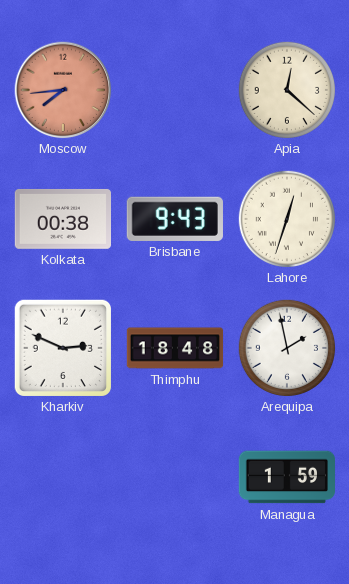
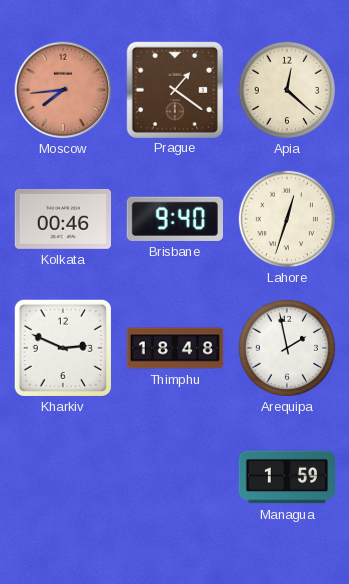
Prague: none -> 1:21
Kolkata: 00:38 -> 00:46
Brisbane: 9:43 -> 9:40
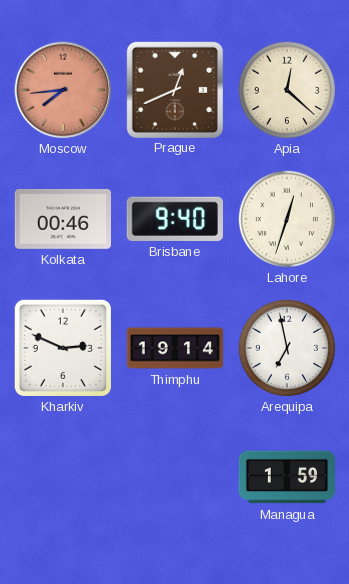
Prague: 1:21 -> 12:41
Thimphu: 18:48 -> 19:14
Arequipa: 1:58 -> 6:58
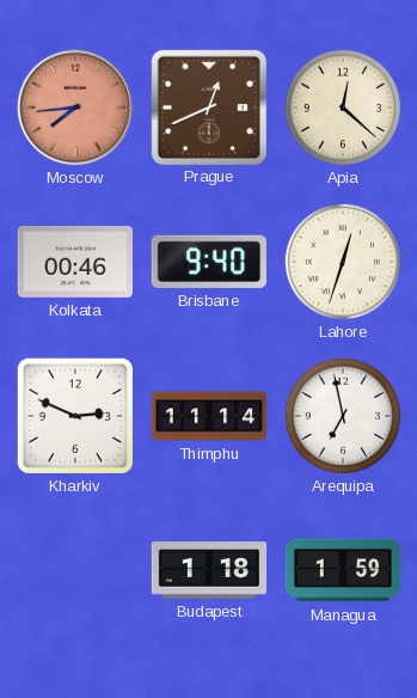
Thimphu: 19:14 -> 11:14
Budapest: none -> 1:18
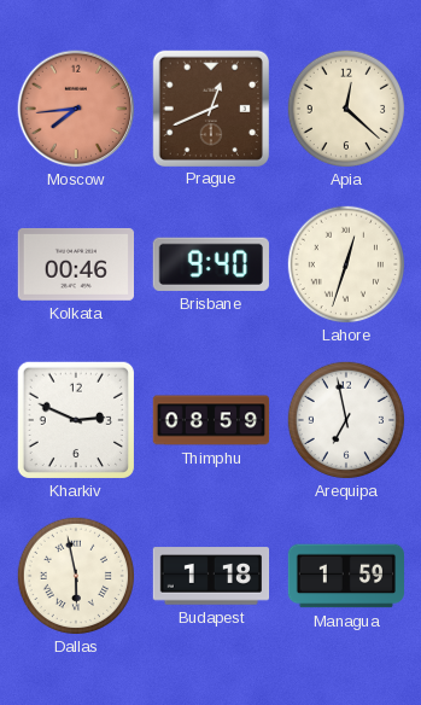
Thimphu: 11:14 -> 08:59
Dallas: none -> 5:58
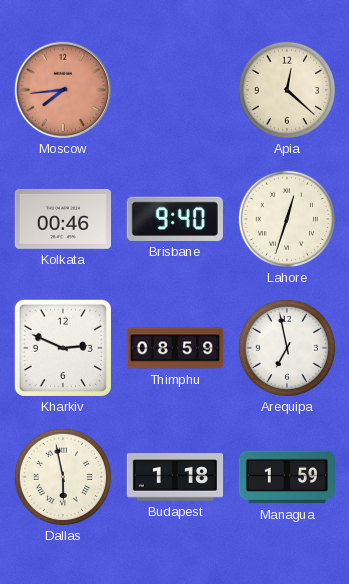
Prague: 12:41 -> none
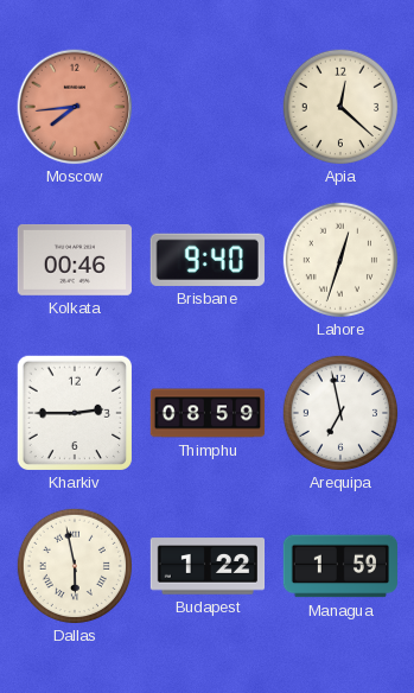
Kharkiv: 2:49 -> 2:45
Budapest: 1:18 -> 1:22
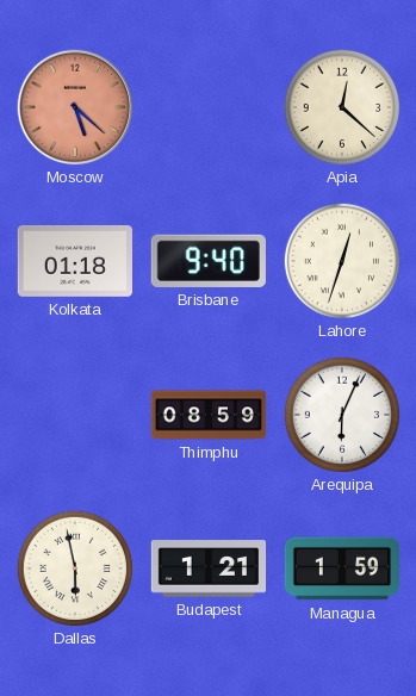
Moscow: 7:44 -> 5:22
Kolkata: 00:46 -> 01:18
Kharkiv: 2:45 -> none
Arequipa: 6:58 -> 6:04
Budapest: 1:22 -> 1:21
